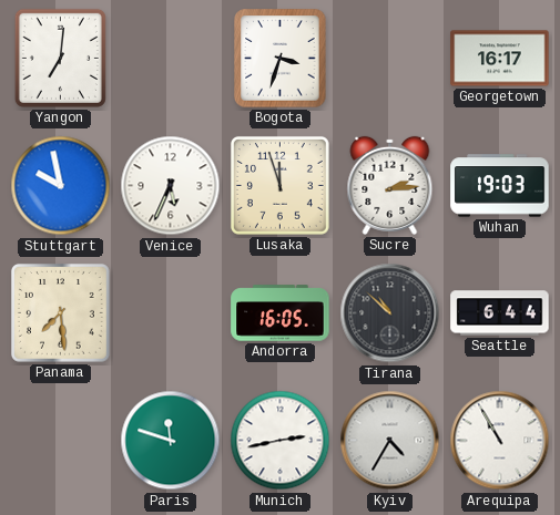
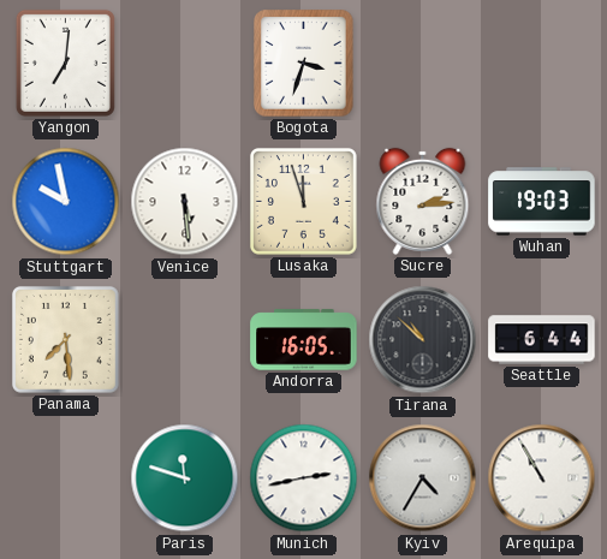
Georgetown: 16:17 -> none
Venice: 5:34 -> 5:29
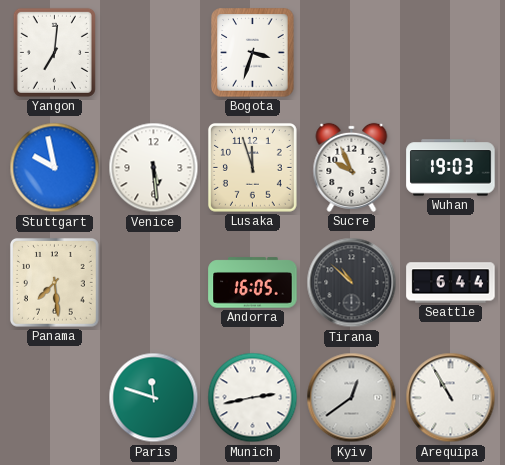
Sucre: 2:14 -> 9:56
Kyiv: 4:35 -> 12:39
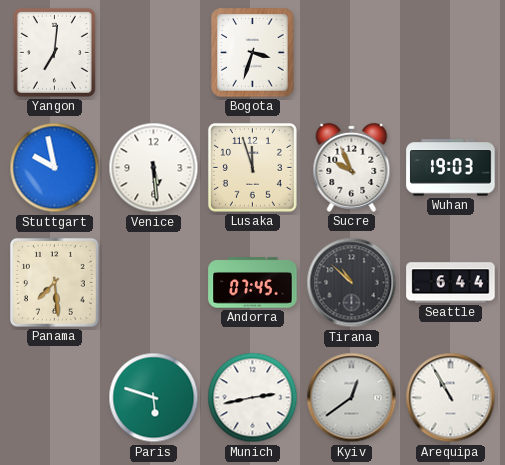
Andorra: 16:05 -> 07:45
Paris: 11:48 -> 5:48
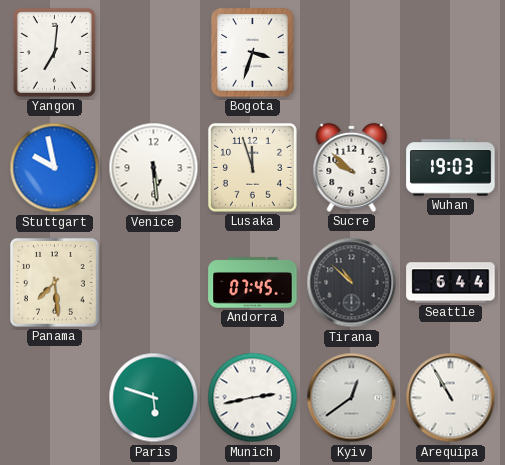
Sucre: 9:56 -> 9:52
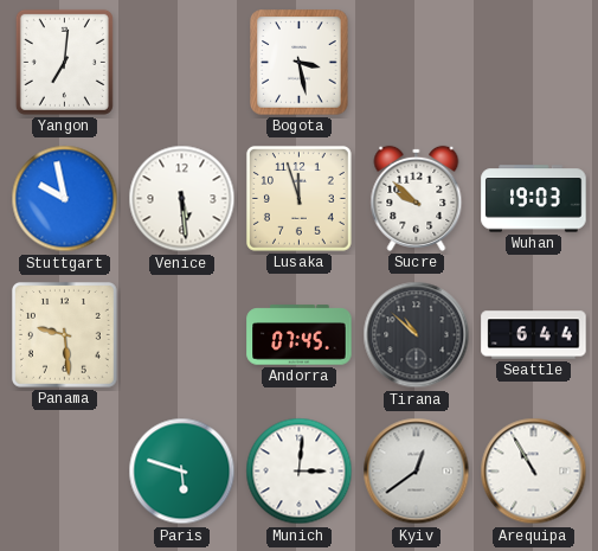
Bogota: 3:33 -> 3:28
Panama: 7:29 -> 9:29
Munich: 2:43 -> 3:01
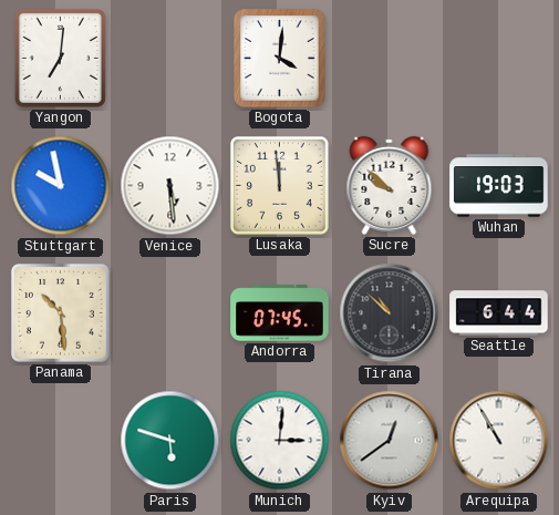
Bogota: 3:28 -> 4:01
Lusaka: 11:57 -> 11:59
Panama: 9:29 -> 10:29
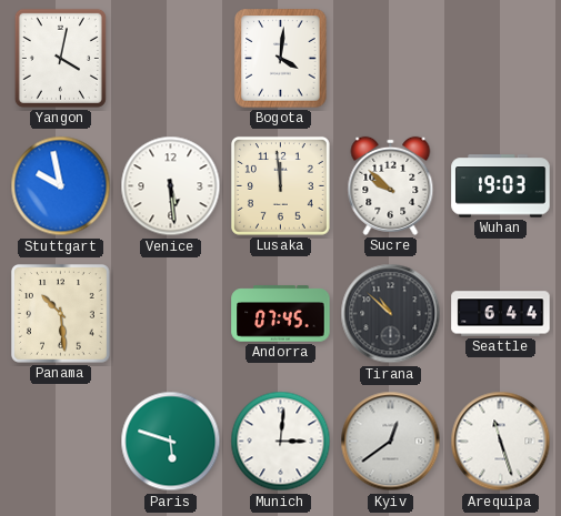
Yangon: 7:01 -> 4:02
Arequipa: 10:55 -> 11:27
